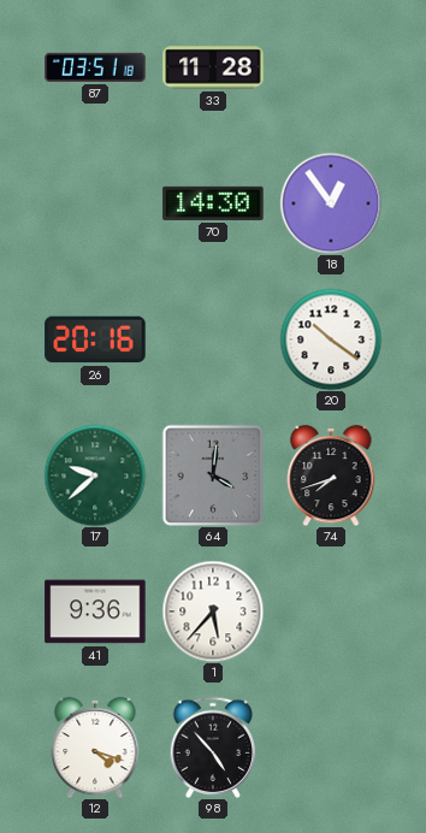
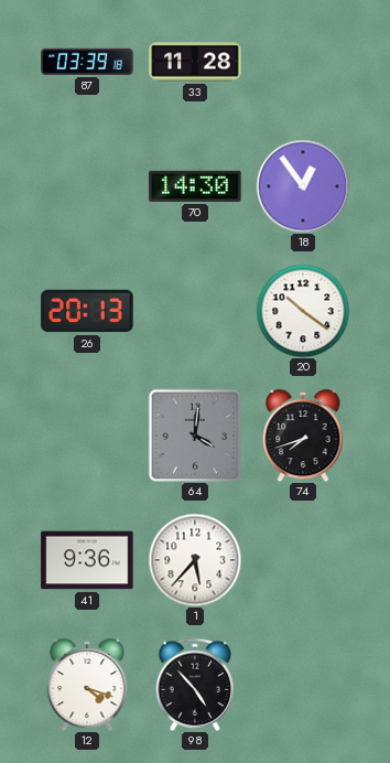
87: 03:51 -> 03:39
26: 20:16 -> 20:13
17: 9:38 -> none
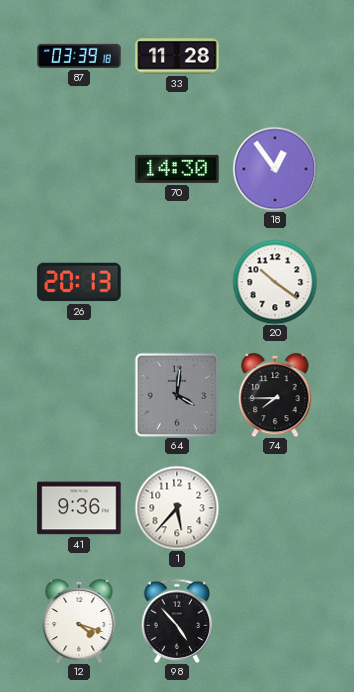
74: 7:42 -> 7:45
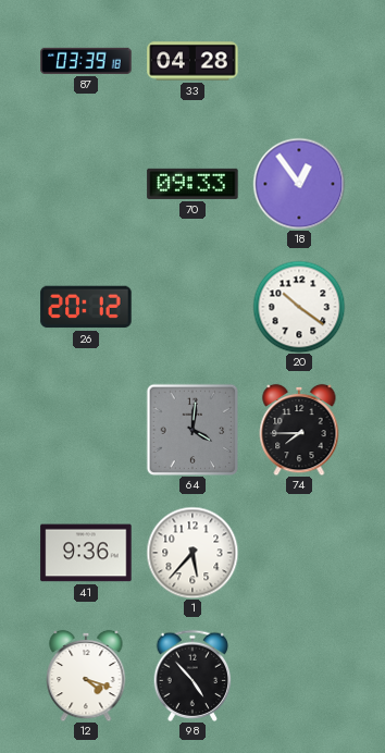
33: 11:28 -> 04:28
70: 14:30 -> 09:33
26: 20:13 -> 20:12
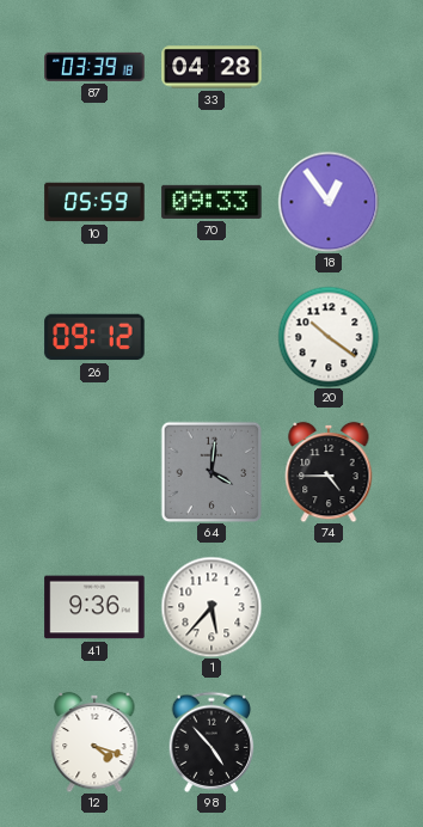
10: none -> 05:59
26: 20:12 -> 09:12
74: 7:45 -> 4:45
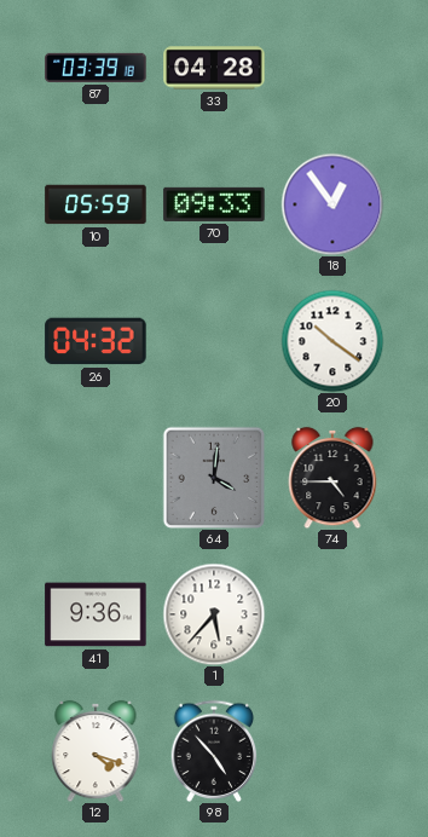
26: 09:12 -> 04:32
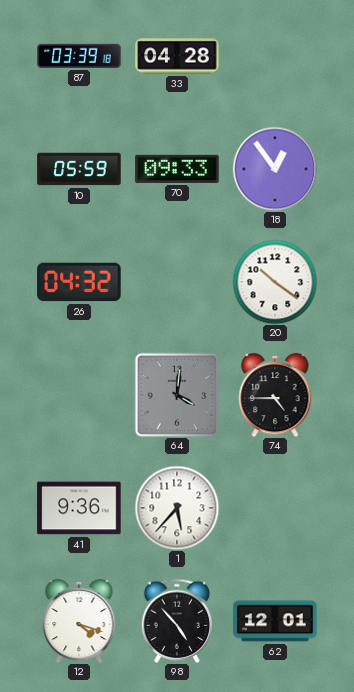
62: none -> 12:01
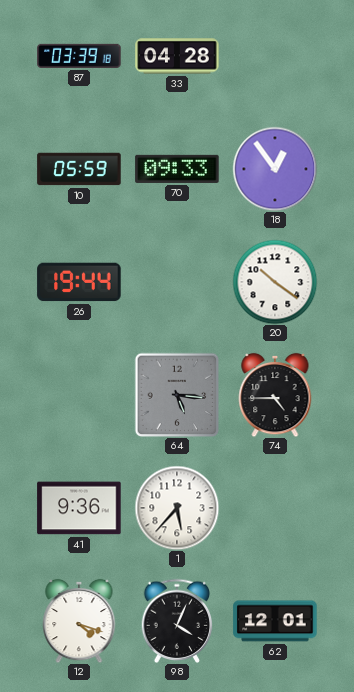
26: 04:32 -> 19:44
64: 4:01 -> 5:16
98: 4:53 -> 4:04
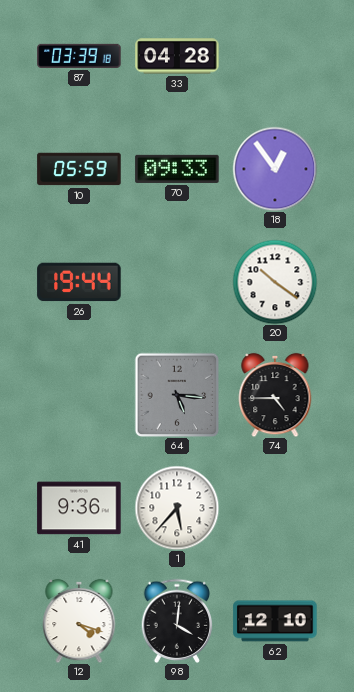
98: 4:04 -> 4:01
62: 12:01 -> 12:10
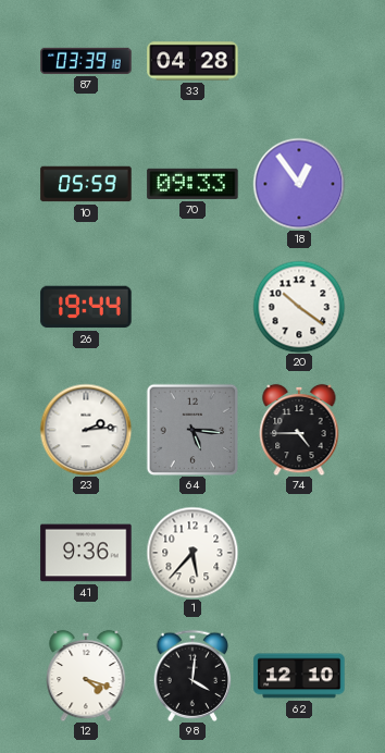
23: none -> 2:14
